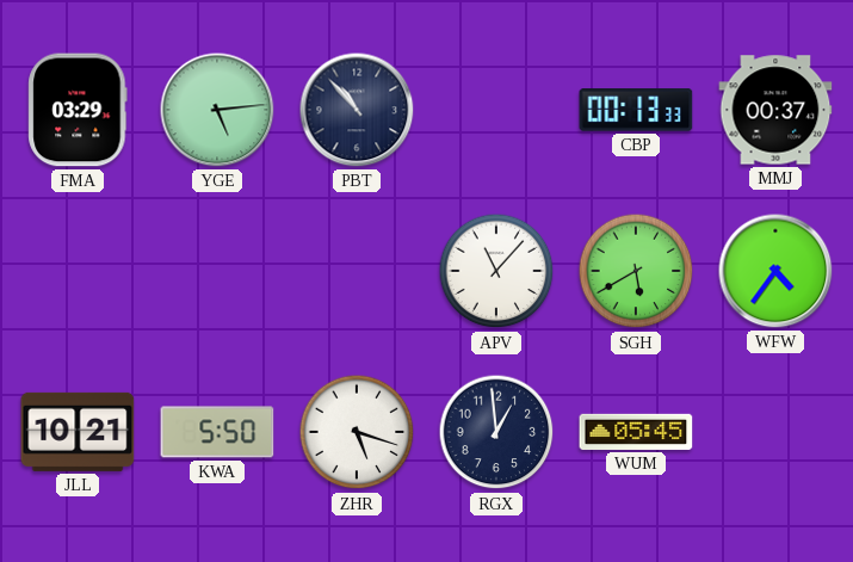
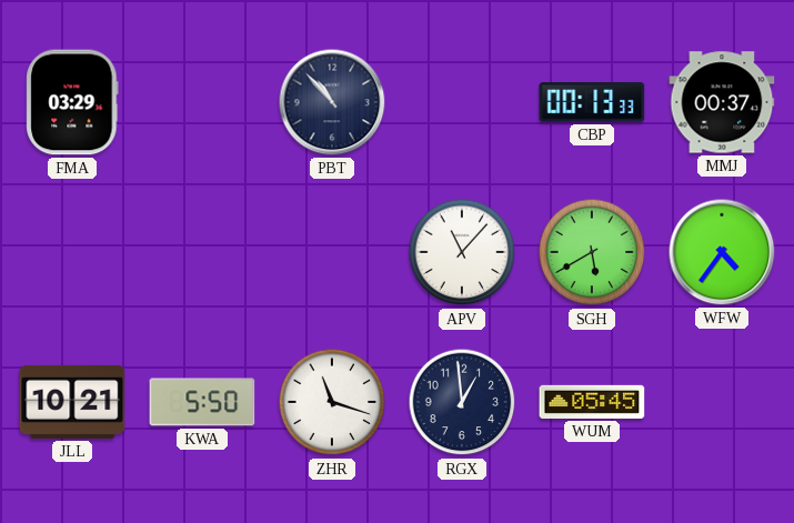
YGE: 5:14 -> none
ZHR: 5:18 -> 11:18
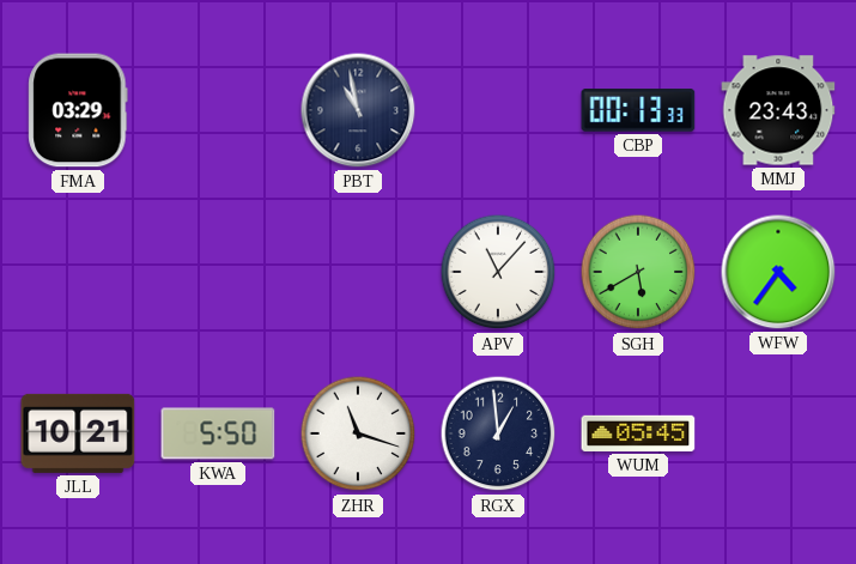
PBT: 10:53 -> 10:58
MMJ: 00:37 -> 23:43
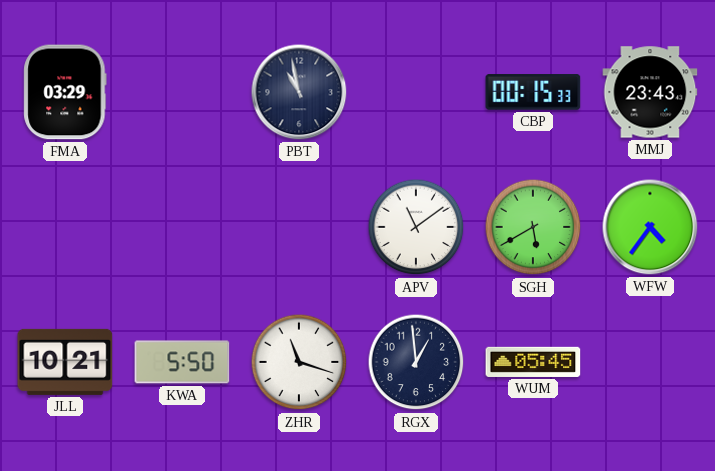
CBP: 00:13 -> 00:15
APV: 11:07 -> 11:09
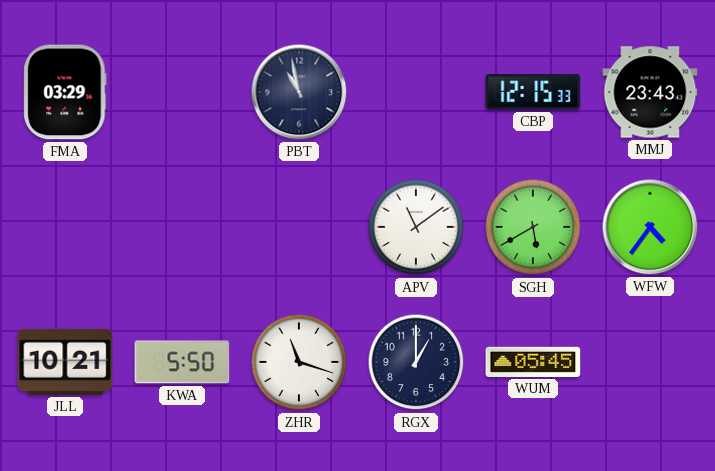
CBP: 00:15 -> 12:15
RGX: 12:59 -> 1:00
